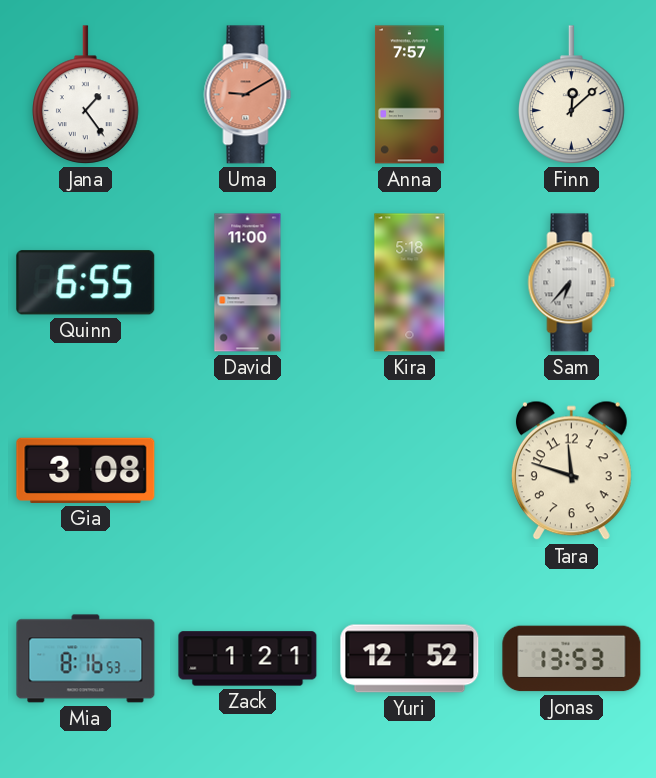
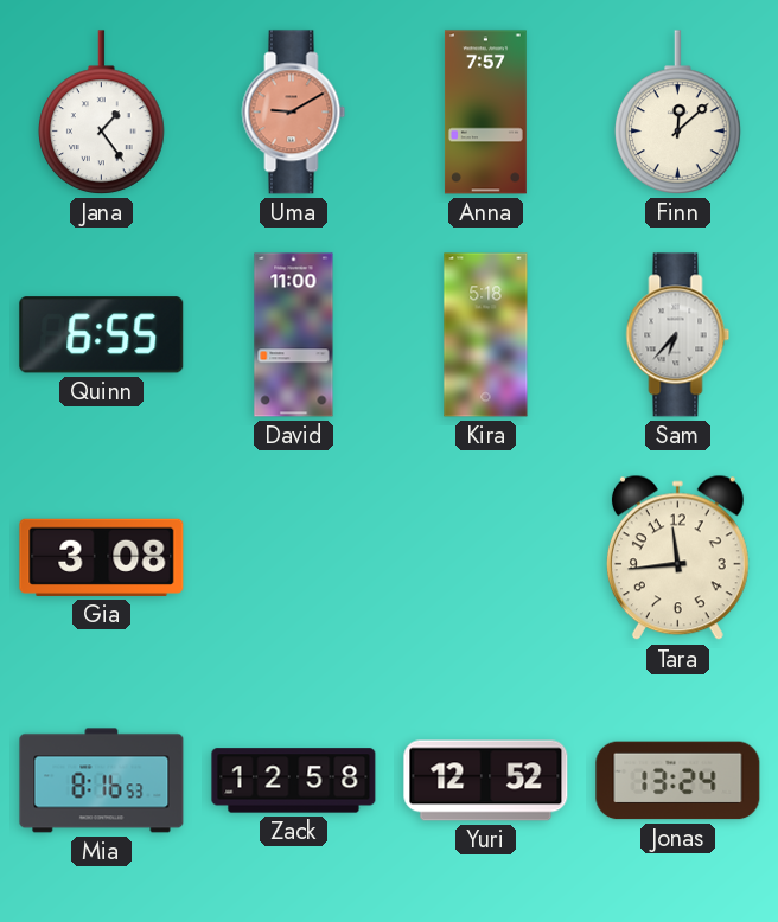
Tara: 11:48 -> 11:44
Zack: 1:21 -> 12:58
Jonas: 13:53 -> 13:24
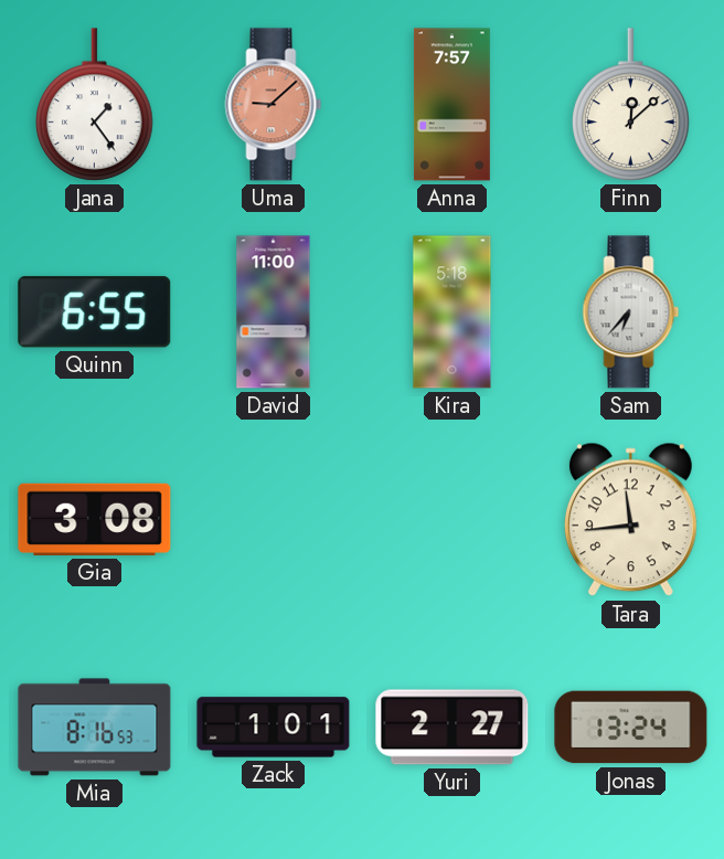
Uma: 9:10 -> 9:08
Zack: 12:58 -> 1:01
Yuri: 12:52 -> 2:27
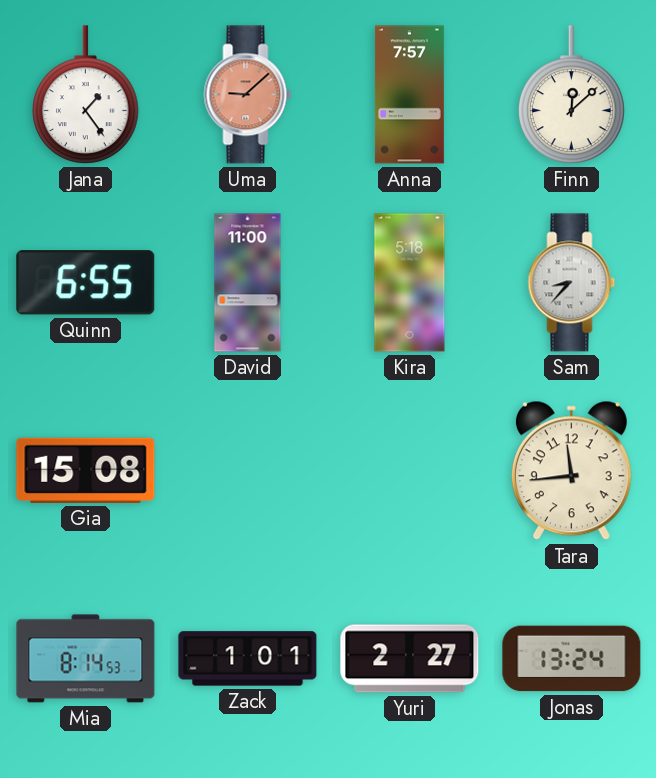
Sam: 6:37 -> 8:37
Gia: 3:08 -> 15:08
Mia: 8:16 -> 8:14
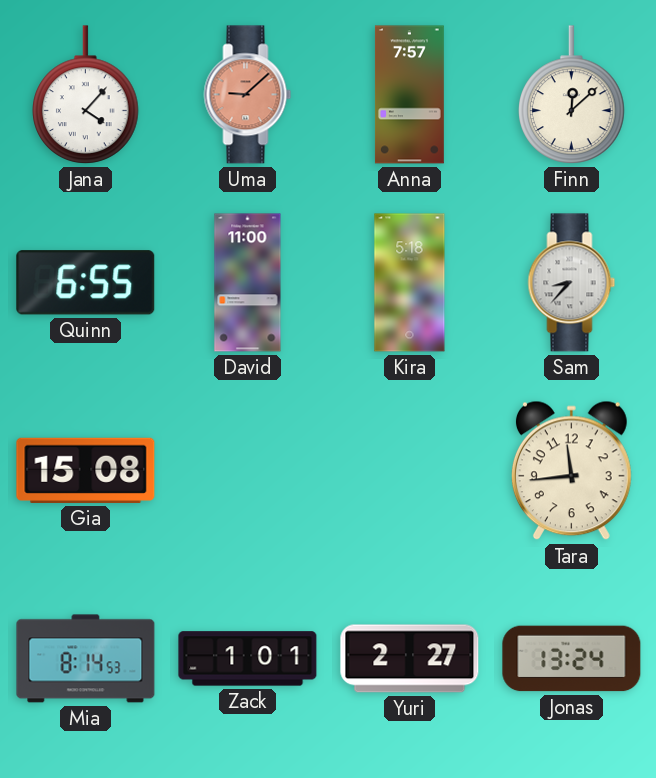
Jana: 1:24 -> 4:07
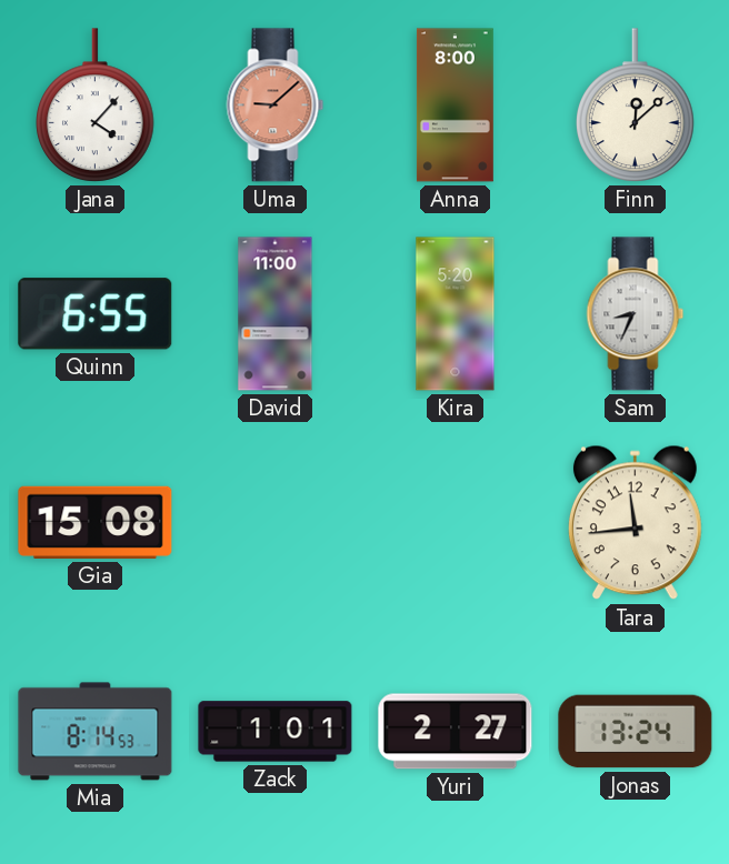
Anna: 7:57 -> 8:00
Kira: 5:18 -> 5:20
Sam: 8:37 -> 8:34
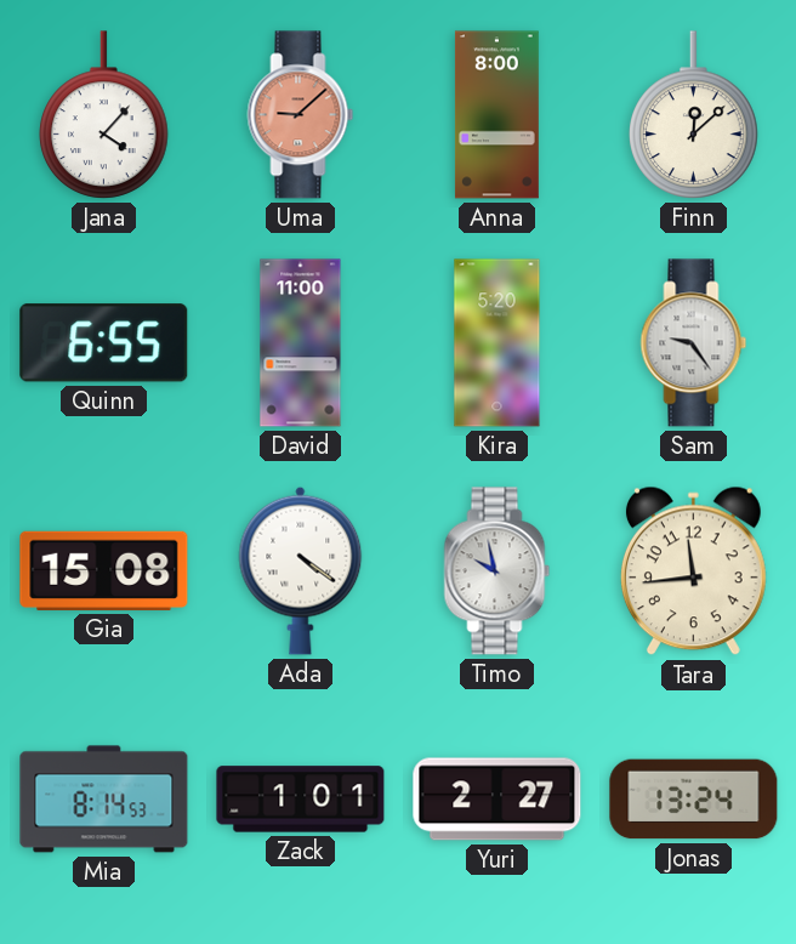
Sam: 8:34 -> 9:24
Ada: none -> 4:21
Timo: none -> 9:58
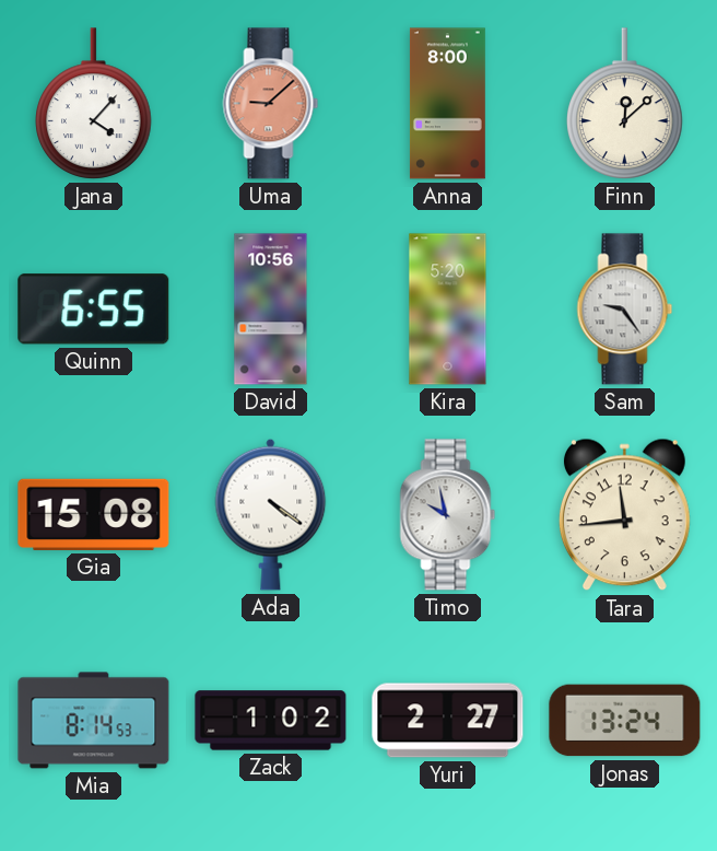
David: 11:00 -> 10:56
Zack: 1:01 -> 1:02
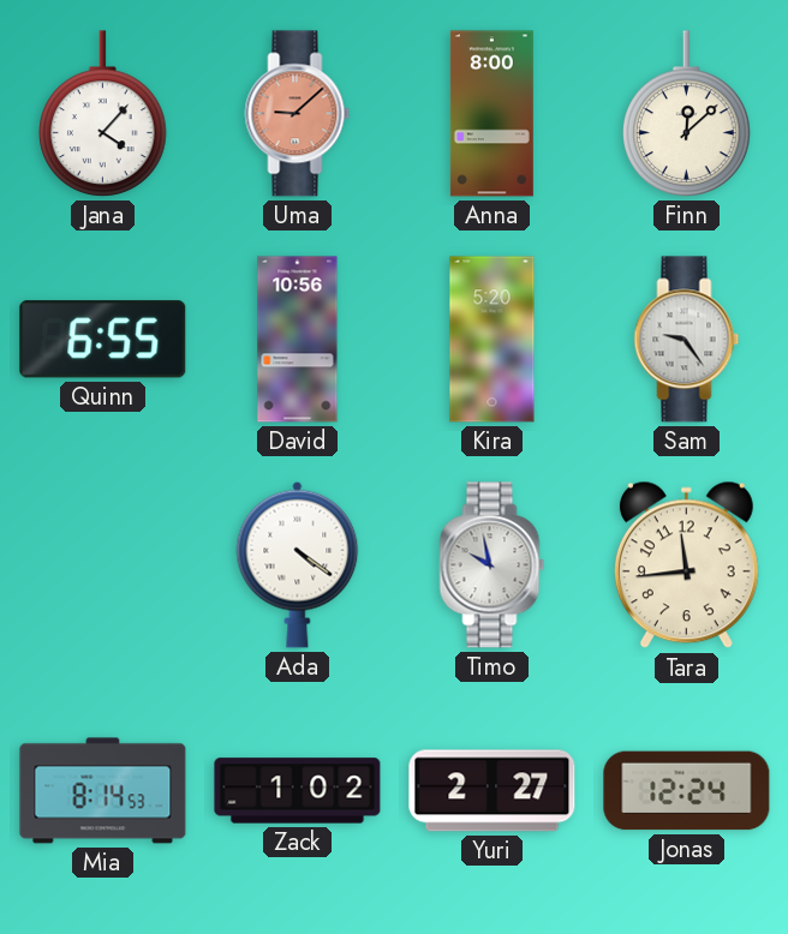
Gia: 15:08 -> none
Jonas: 13:24 -> 12:24
